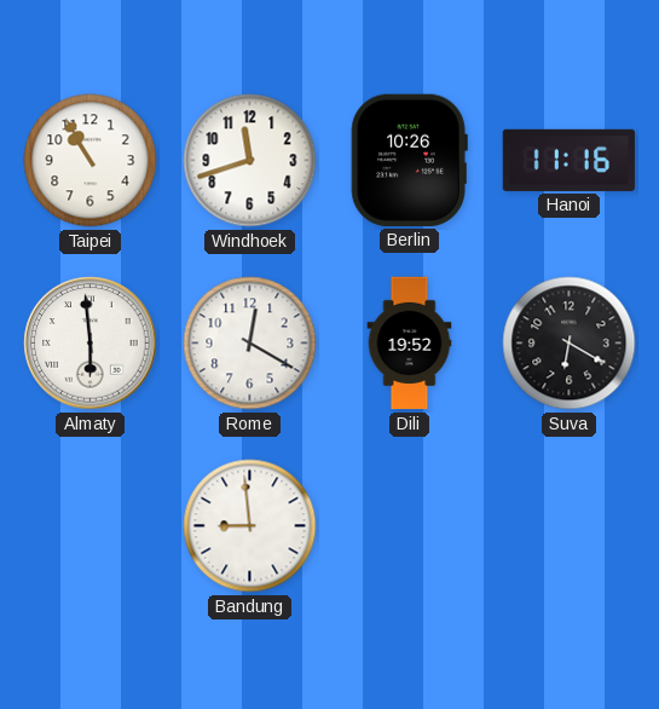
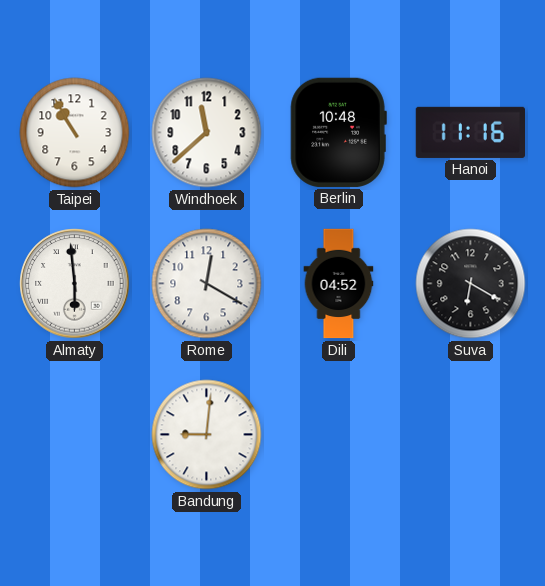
Windhoek: 11:42 -> 11:38
Berlin: 10:26 -> 10:48
Dili: 19:52 -> 04:52
Bandung: 8:59 -> 9:01
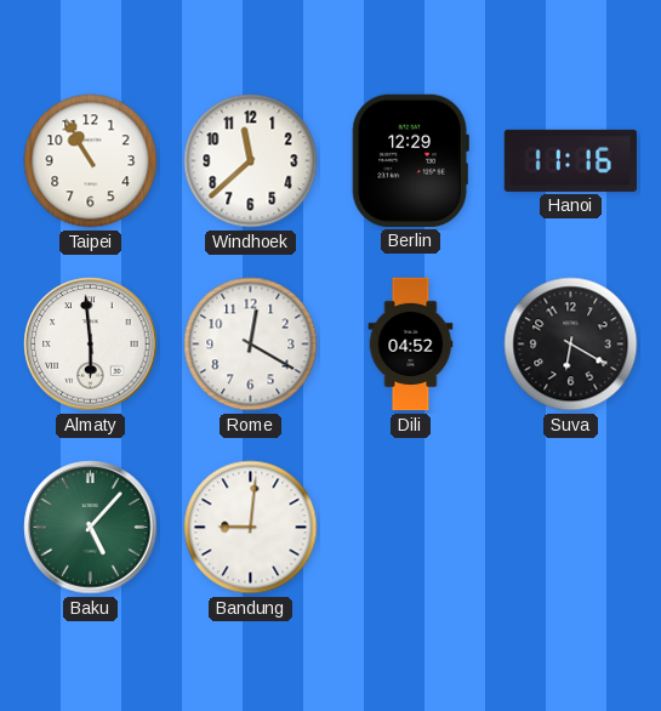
Berlin: 10:48 -> 12:29
Baku: none -> 5:07
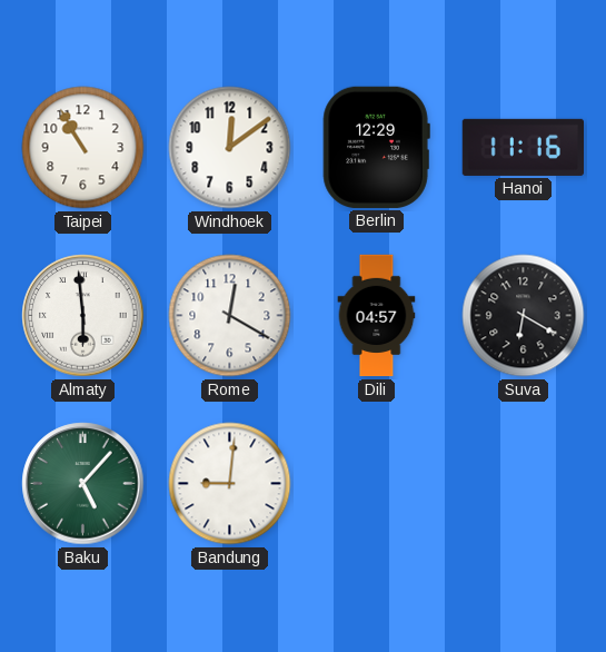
Windhoek: 11:38 -> 12:09
Dili: 04:52 -> 04:57
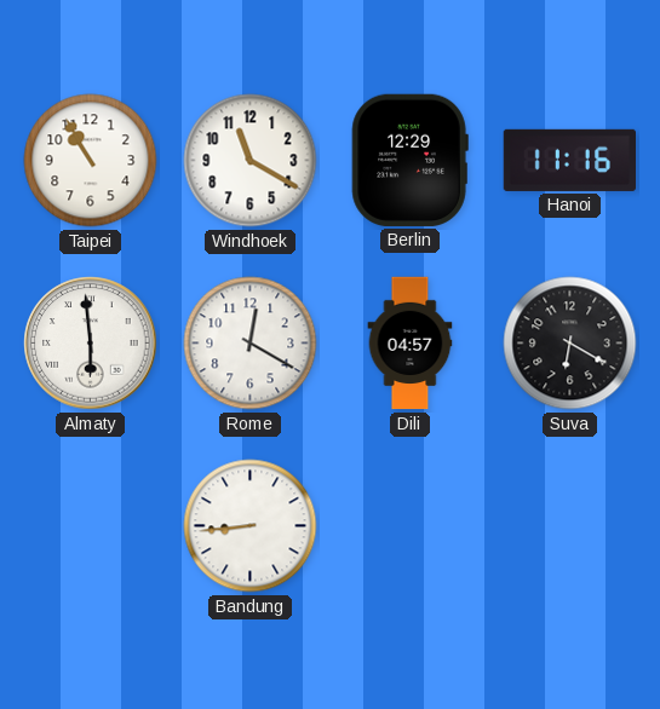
Windhoek: 12:09 -> 11:20
Baku: 5:07 -> none
Bandung: 9:01 -> 8:44
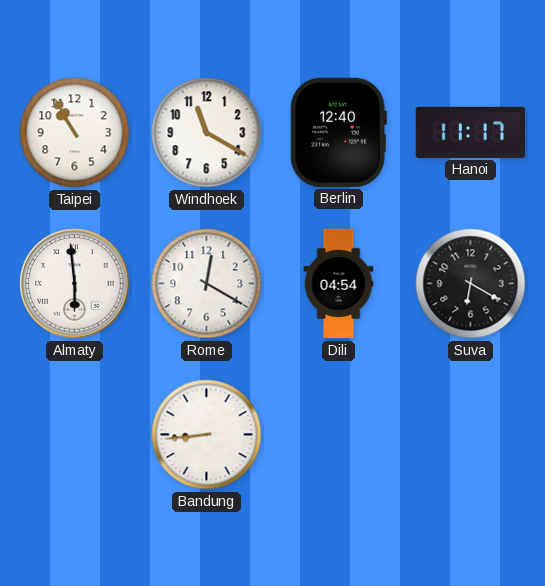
Berlin: 12:29 -> 12:40
Hanoi: 11:16 -> 11:17
Dili: 04:57 -> 04:54
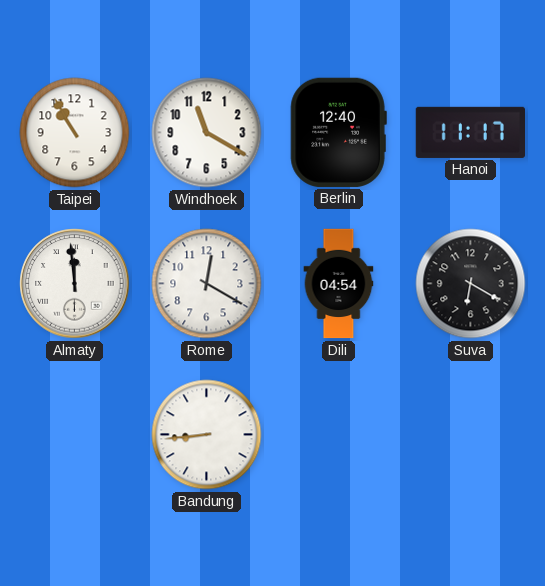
Almaty: 5:59 -> 11:59
